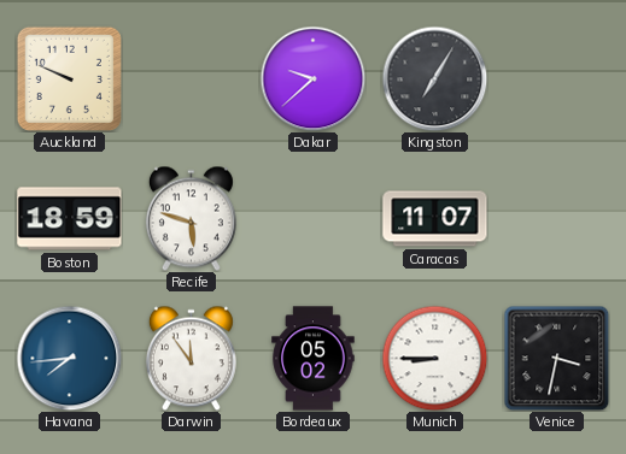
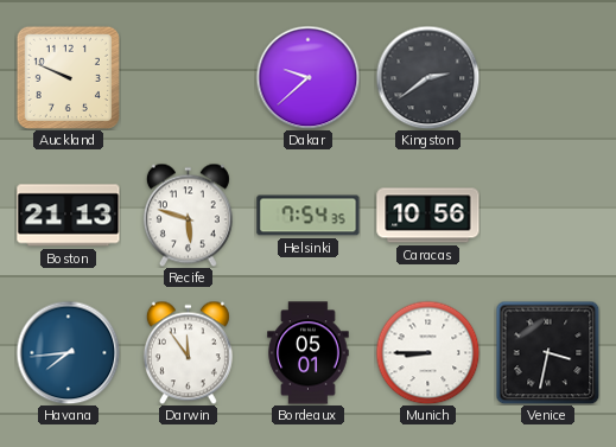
Kingston: 7:05 -> 2:39
Boston: 18:59 -> 21:13
Helsinki: none -> 7:54
Caracas: 11:07 -> 10:56
Bordeaux: 05:02 -> 05:01
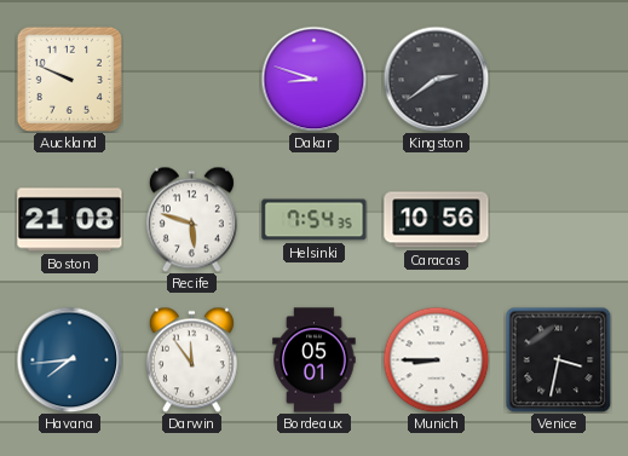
Dakar: 9:38 -> 8:48
Boston: 21:13 -> 21:08
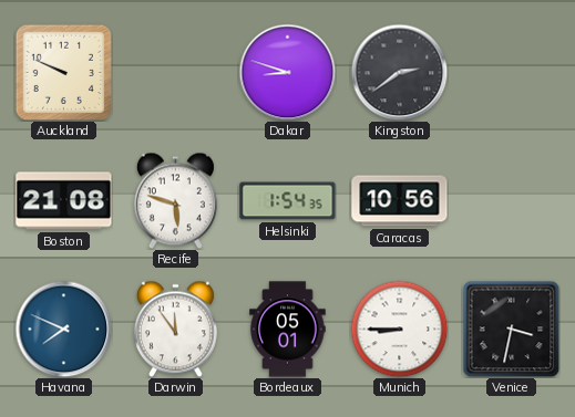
Helsinki: 7:54 -> 1:54
Havana: 7:44 -> 7:49
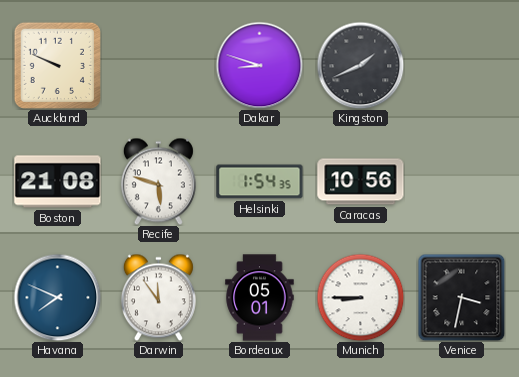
Kingston: 2:39 -> 1:41
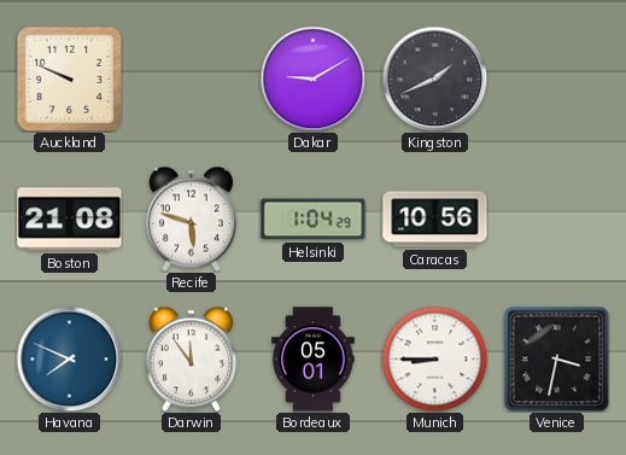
Dakar: 8:48 -> 9:10
Helsinki: 1:54 -> 1:04
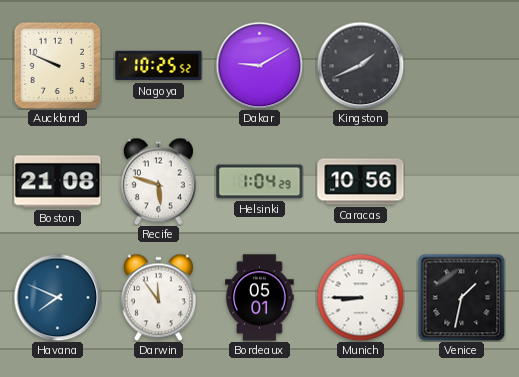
Nagoya: none -> 10:25
Venice: 3:32 -> 1:32
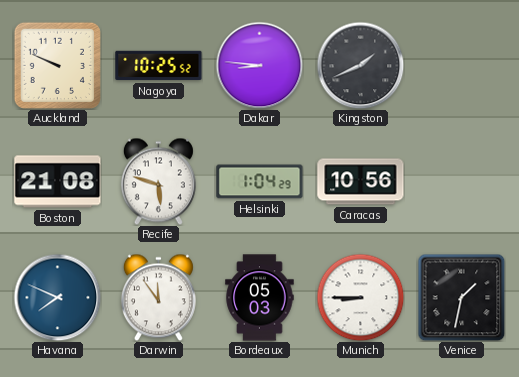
Dakar: 9:10 -> 8:46
Bordeaux: 05:01 -> 05:03
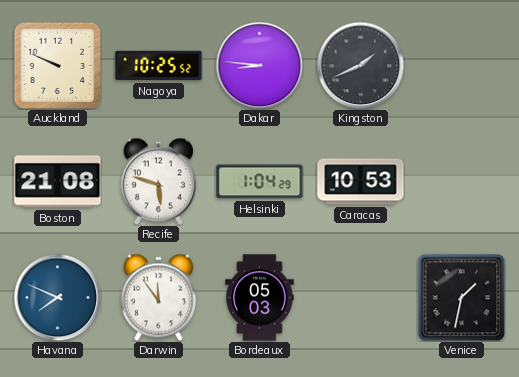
Caracas: 10:56 -> 10:53
Munich: 8:45 -> none
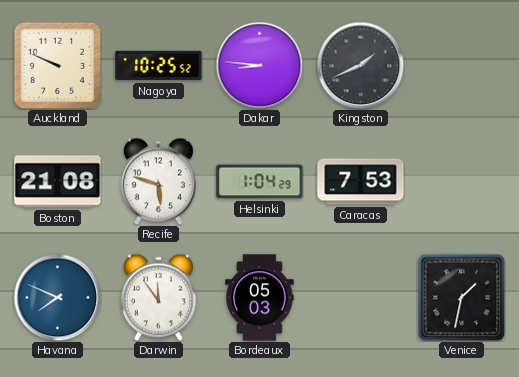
Caracas: 10:53 -> 7:53
